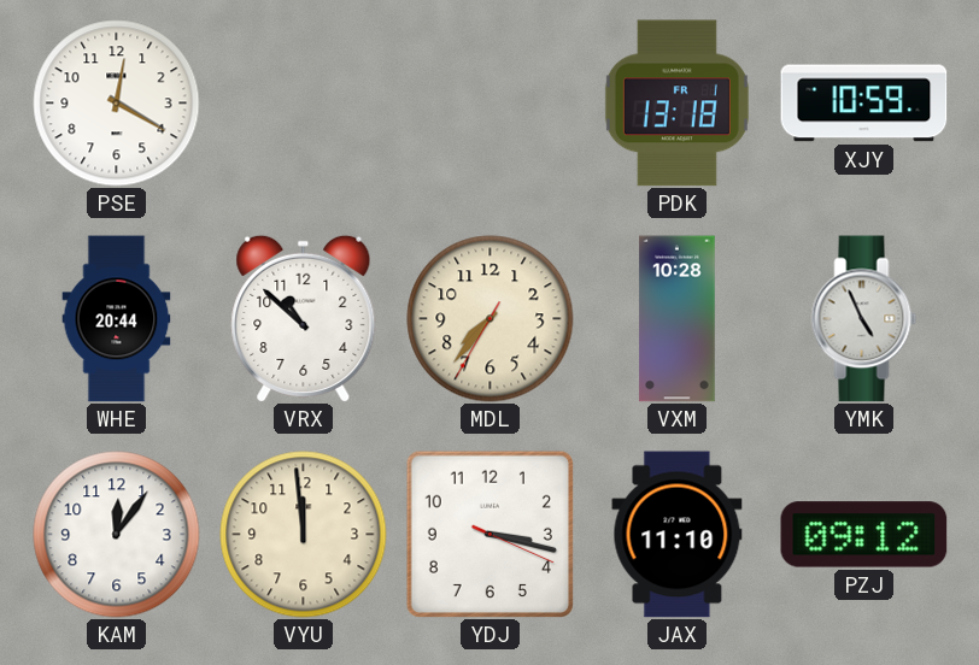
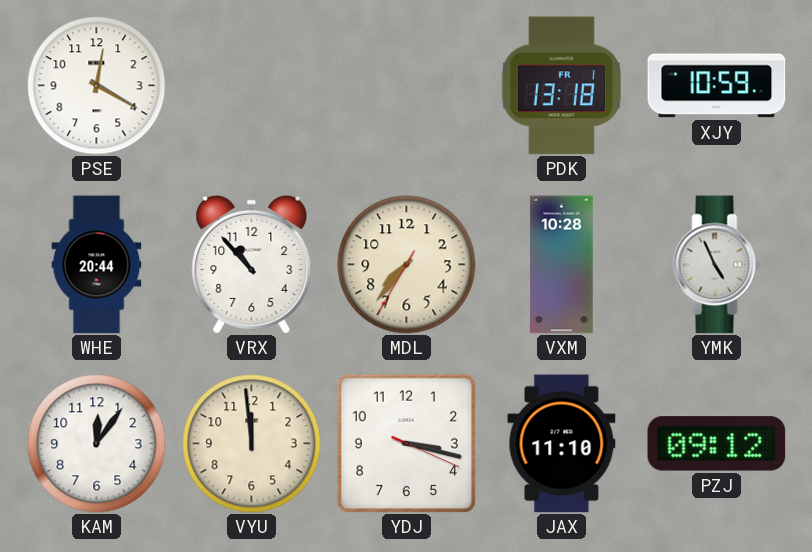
VRX: 10:52 -> 10:53
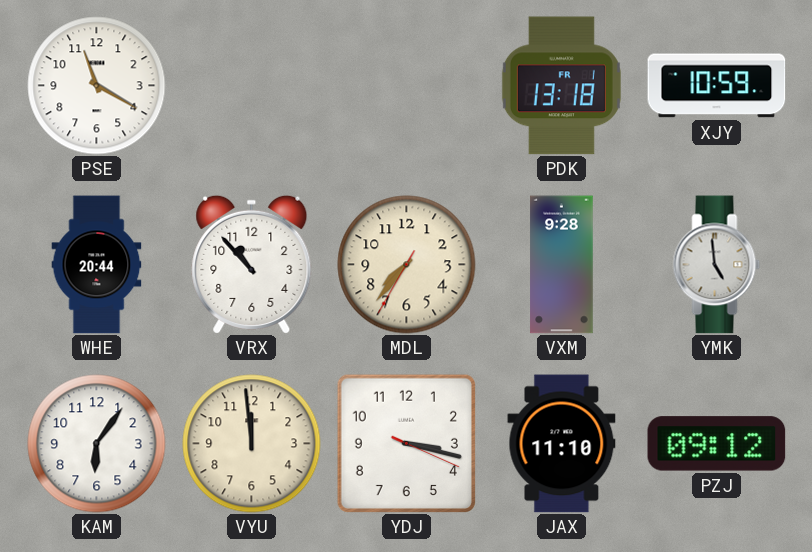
PSE: 12:20 -> 11:20
VXM: 10:28 -> 9:28
YMK: 4:56 -> 4:59
KAM: 12:06 -> 6:06
